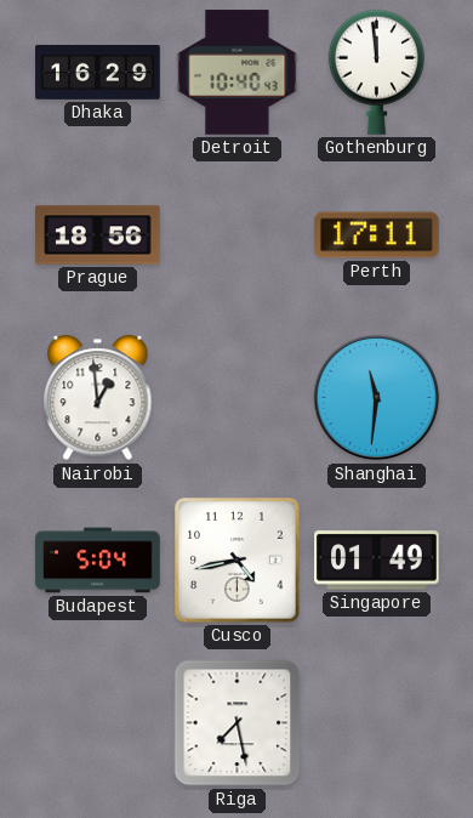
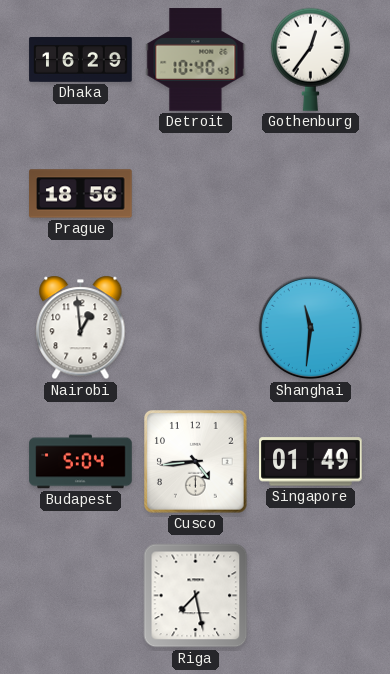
Gothenburg: 11:59 -> 12:36
Perth: 17:11 -> none
Cusco: 4:43 -> 4:44
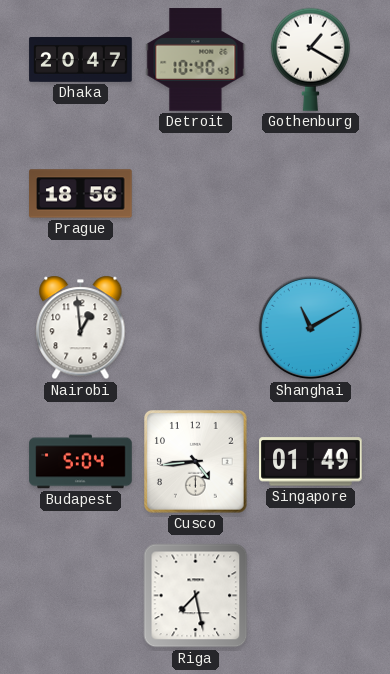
Dhaka: 16:29 -> 20:47
Gothenburg: 12:36 -> 1:20
Shanghai: 11:31 -> 11:10
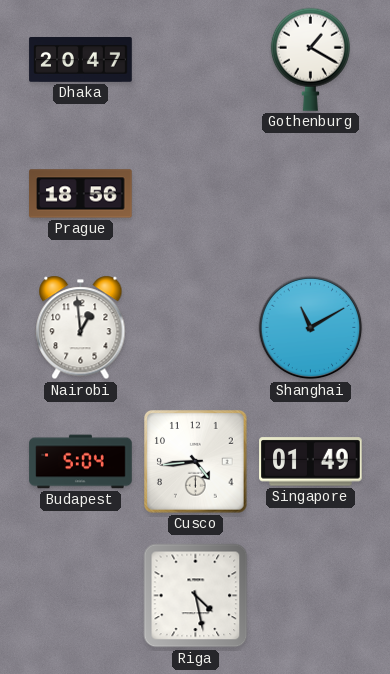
Detroit: 10:40 -> none
Riga: 7:28 -> 4:28
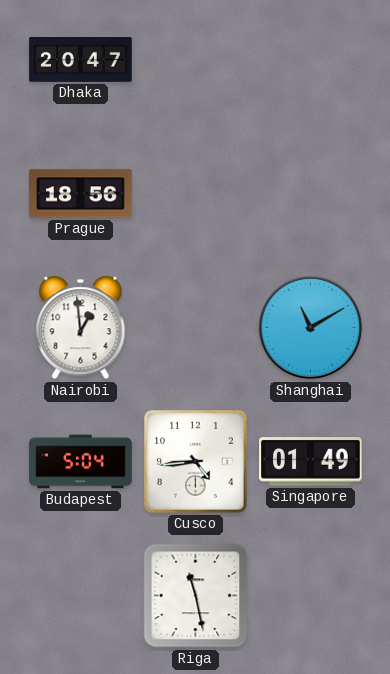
Gothenburg: 1:20 -> none
Riga: 4:28 -> 11:28
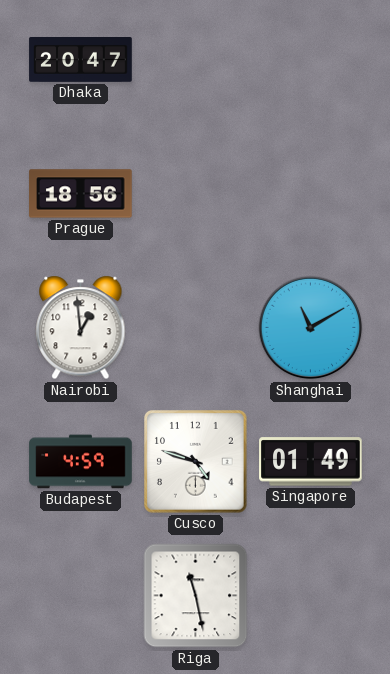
Budapest: 5:04 -> 4:59
Cusco: 4:44 -> 4:48
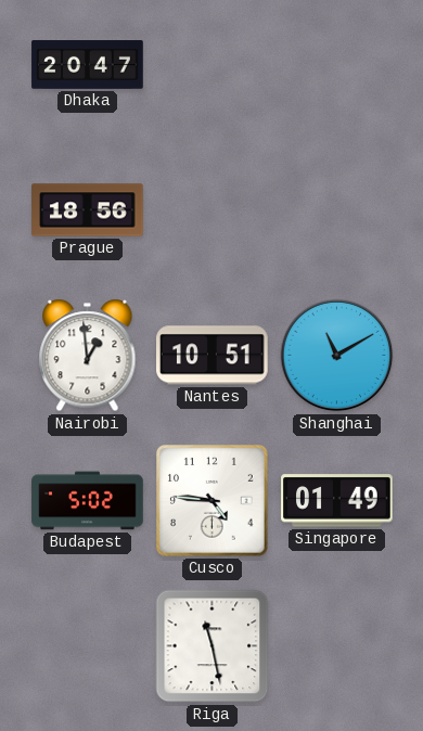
Nantes: none -> 10:51
Budapest: 4:59 -> 5:02
Cusco: 4:48 -> 4:46
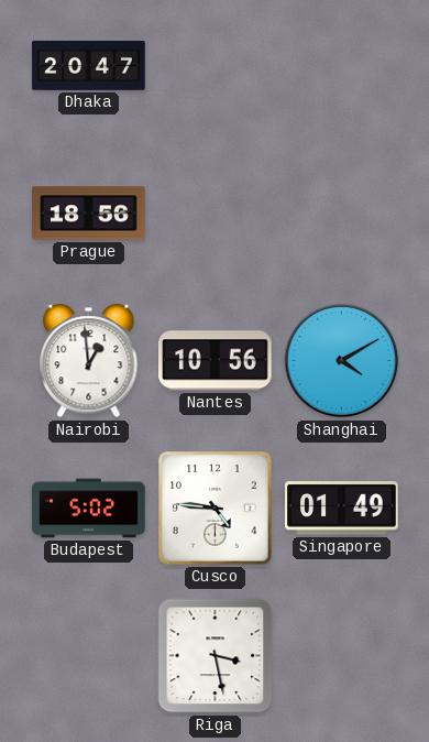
Nantes: 10:51 -> 10:56
Shanghai: 11:10 -> 4:10
Riga: 11:28 -> 3:28
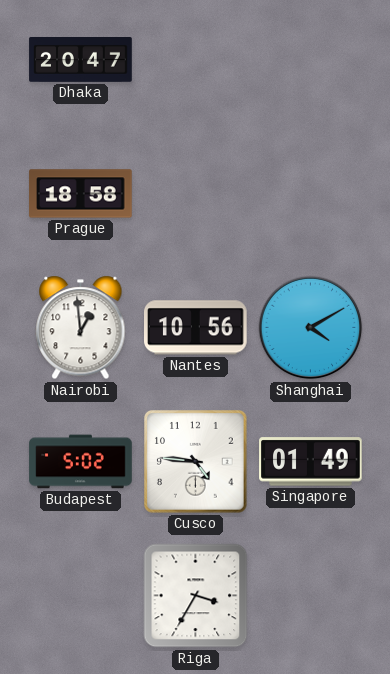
Prague: 18:56 -> 18:58
Riga: 3:28 -> 3:35
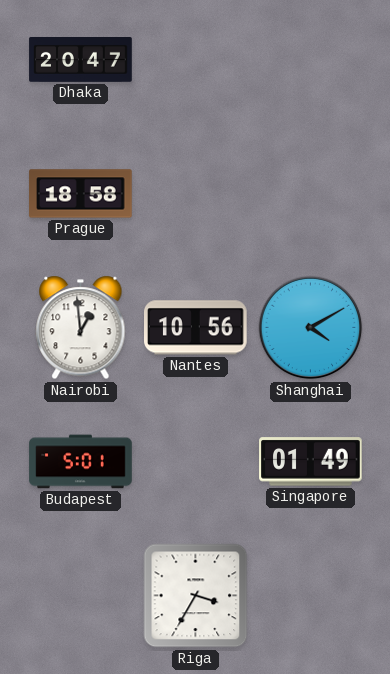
Budapest: 5:02 -> 5:01
Cusco: 4:46 -> none
